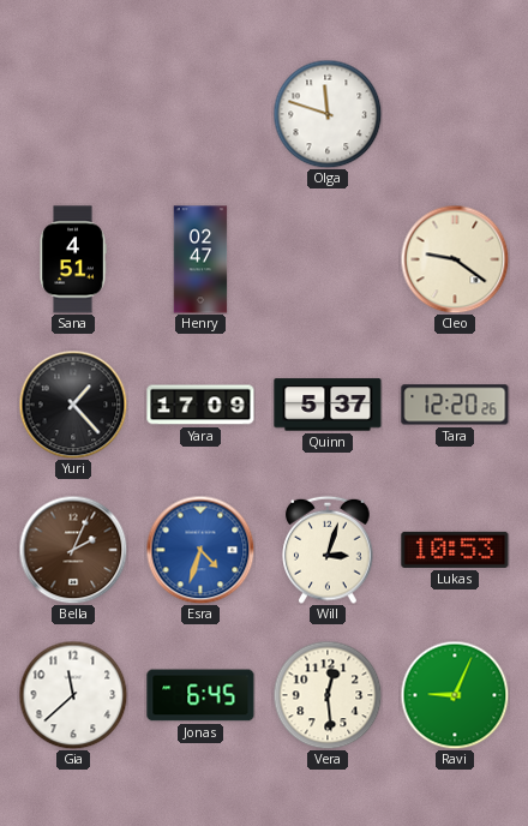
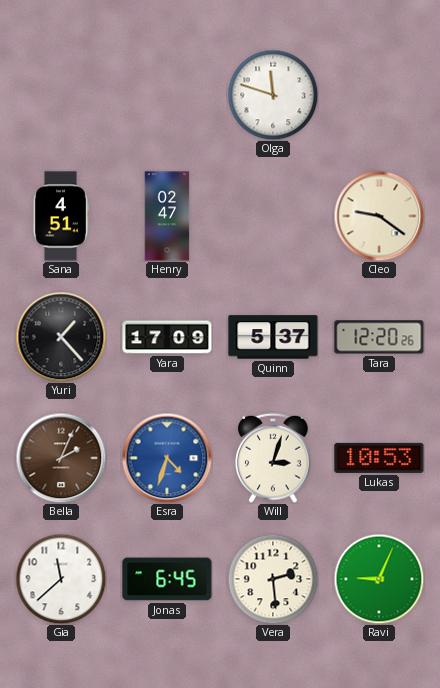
Vera: 12:29 -> 2:29
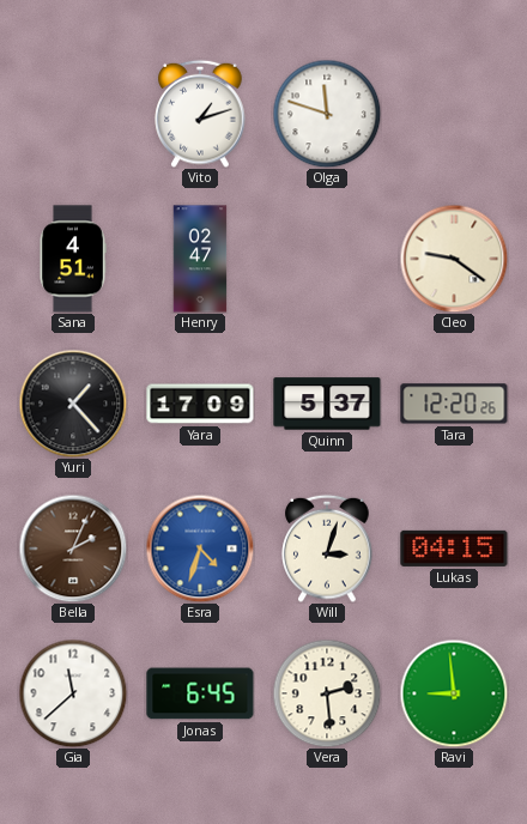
Vito: none -> 1:12
Lukas: 10:53 -> 04:15
Ravi: 9:04 -> 8:59
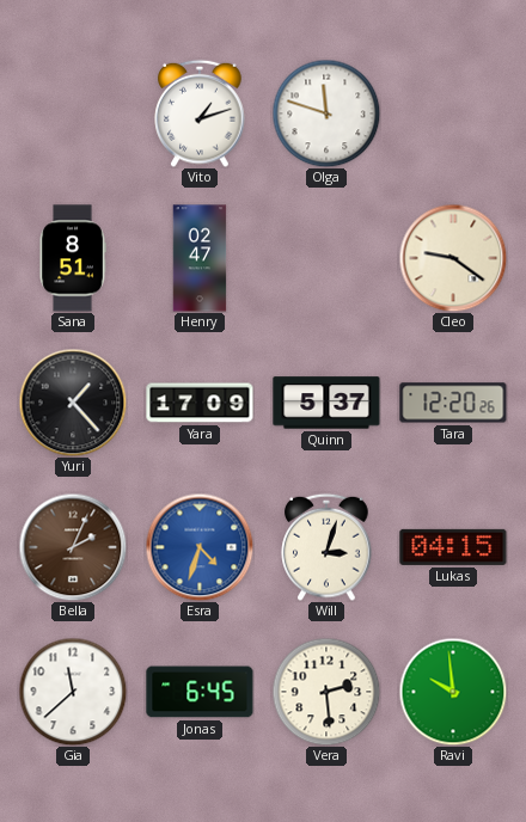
Sana: 4:51 -> 8:51
Ravi: 8:59 -> 9:59
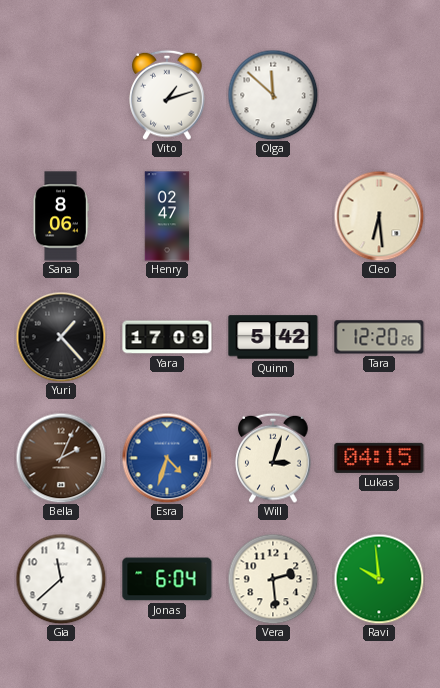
Olga: 11:48 -> 11:52
Sana: 8:51 -> 8:06
Cleo: 9:21 -> 6:29
Quinn: 5:37 -> 5:42
Jonas: 6:45 -> 6:04
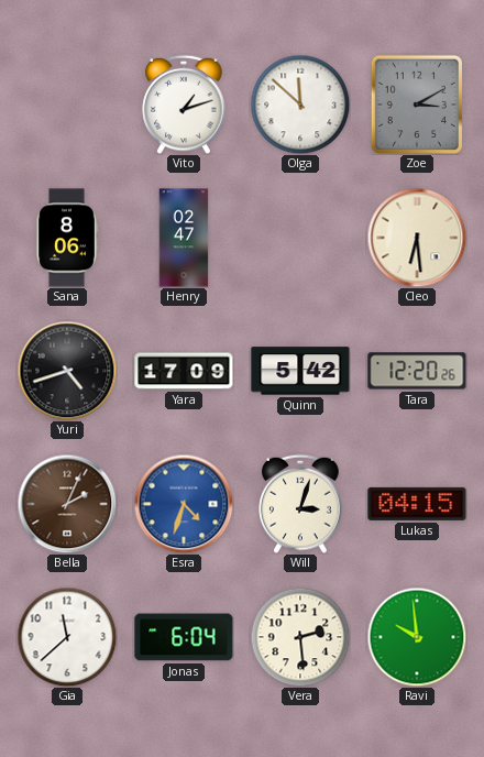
Zoe: none -> 3:10
Yuri: 1:23 -> 4:42
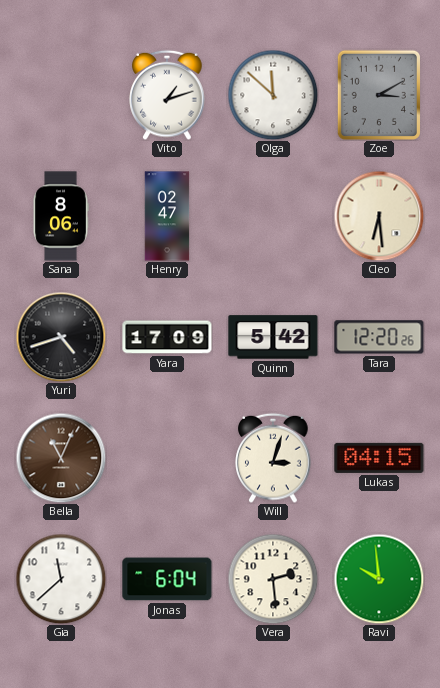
Bella: 2:04 -> 11:04
Esra: 4:33 -> none
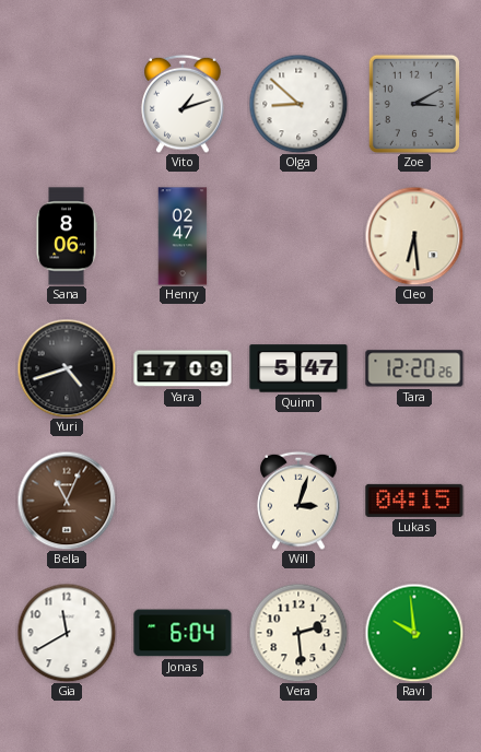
Olga: 11:52 -> 8:52
Quinn: 5:42 -> 5:47
Gia: 11:38 -> 11:40
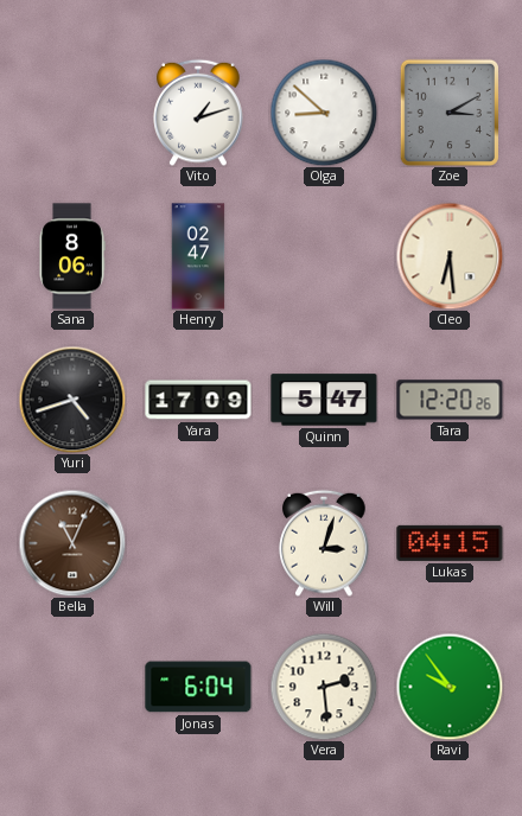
Gia: 11:40 -> none
Ravi: 9:59 -> 9:54
